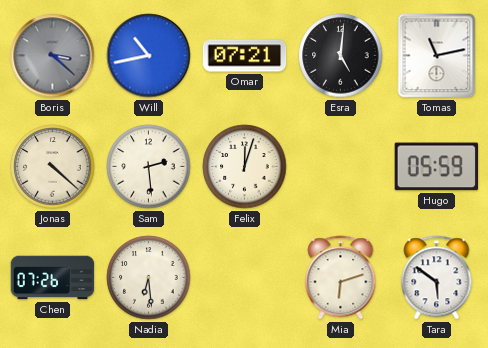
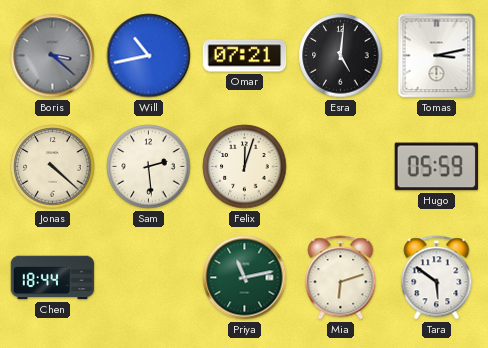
Tomas: 11:13 -> 3:13
Chen: 07:26 -> 18:44
Nadia: 6:29 -> none
Priya: none -> 11:13
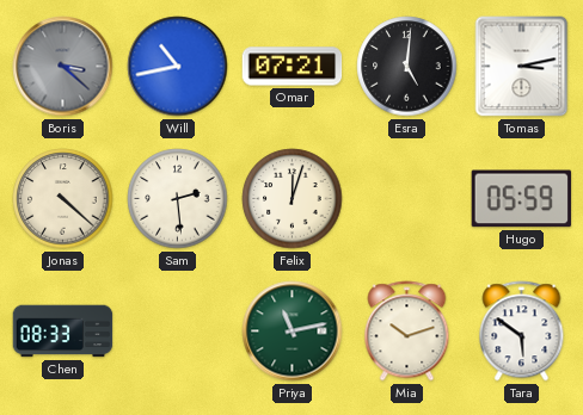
Chen: 18:44 -> 08:33
Mia: 6:12 -> 10:12
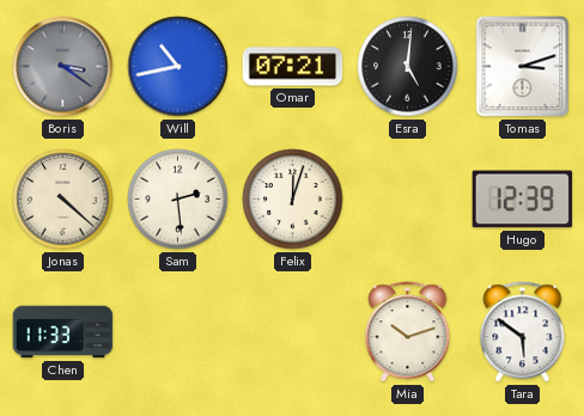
Boris: 3:22 -> 3:21
Tomas: 3:13 -> 3:12
Hugo: 05:59 -> 12:39
Chen: 08:33 -> 11:33
Priya: 11:13 -> none
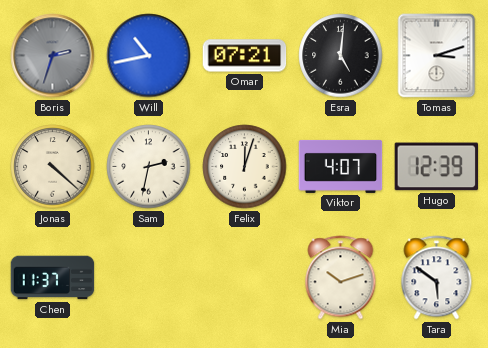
Boris: 3:21 -> 2:33
Sam: 2:29 -> 2:32
Viktor: none -> 4:07
Chen: 11:33 -> 11:37
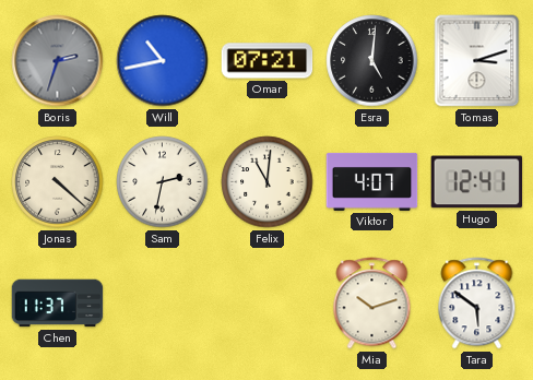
Felix: 12:03 -> 11:01
Hugo: 12:39 -> 12:41
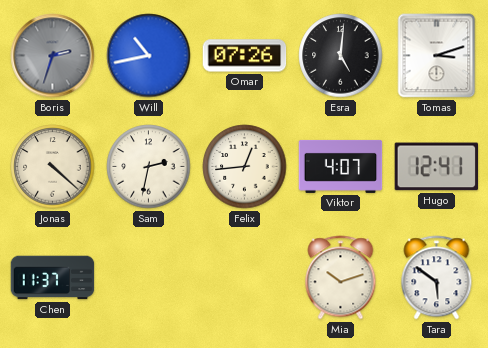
Omar: 07:21 -> 07:26
Felix: 11:01 -> 12:44
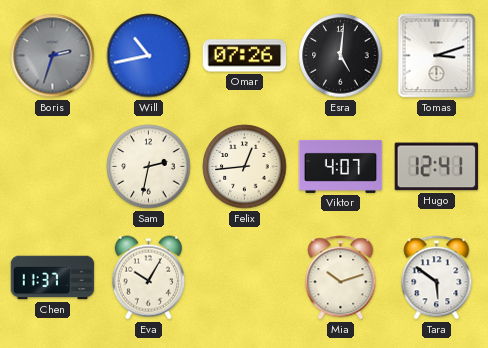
Jonas: 4:22 -> none
Eva: none -> 10:05
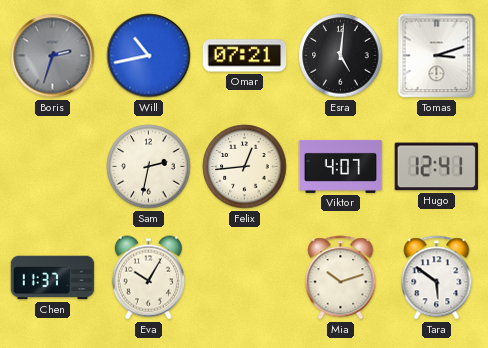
Omar: 07:26 -> 07:21
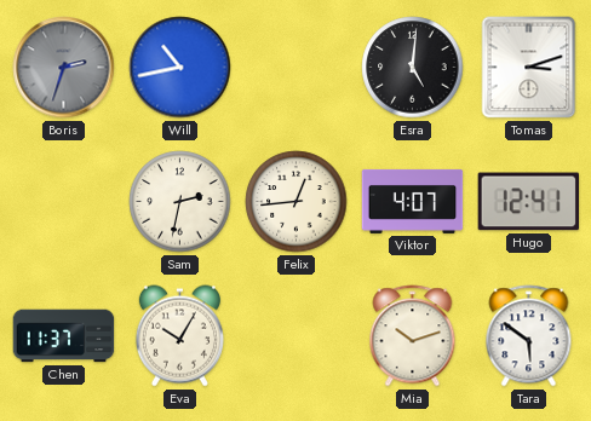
Omar: 07:21 -> none
